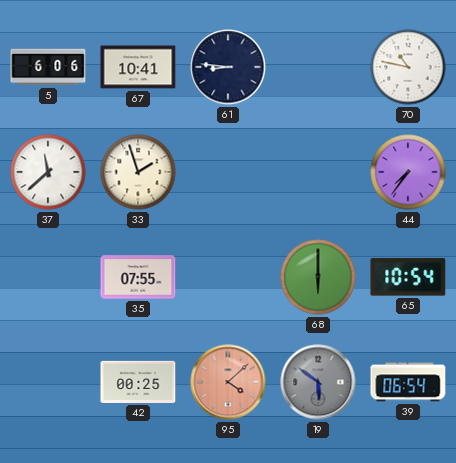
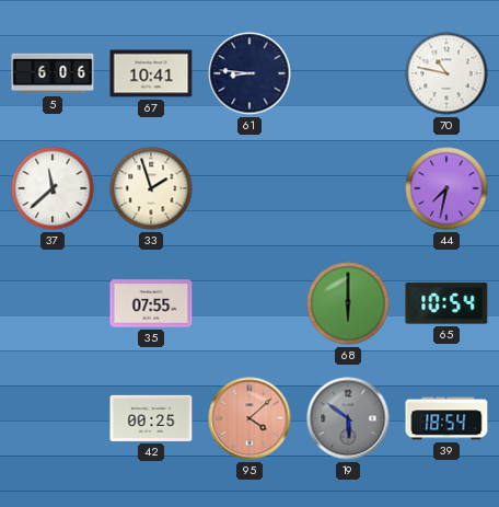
44: 7:36 -> 7:32
39: 06:54 -> 18:54
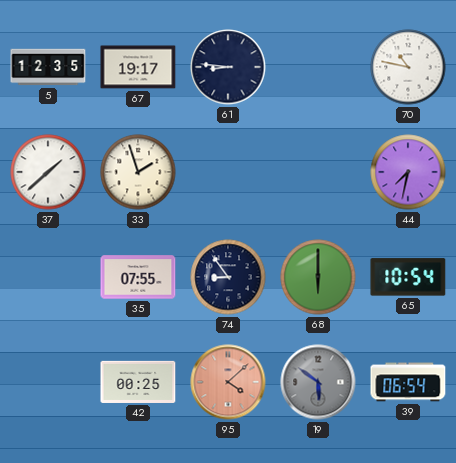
5: 6:06 -> 12:35
67: 10:41 -> 19:17
37: 11:38 -> 1:38
74: none -> 8:54
39: 18:54 -> 06:54
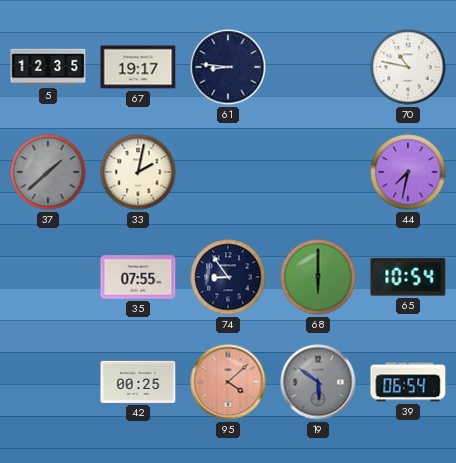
37 dial: white -> grey
33: 1:57 -> 2:02
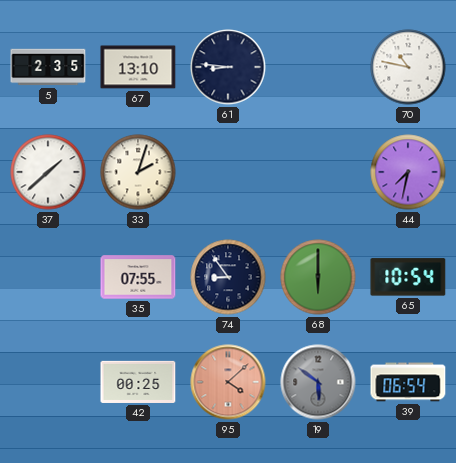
5: 12:35 -> 2:35
67: 19:17 -> 13:10
37 dial: grey -> white
33: 2:02 -> 2:03
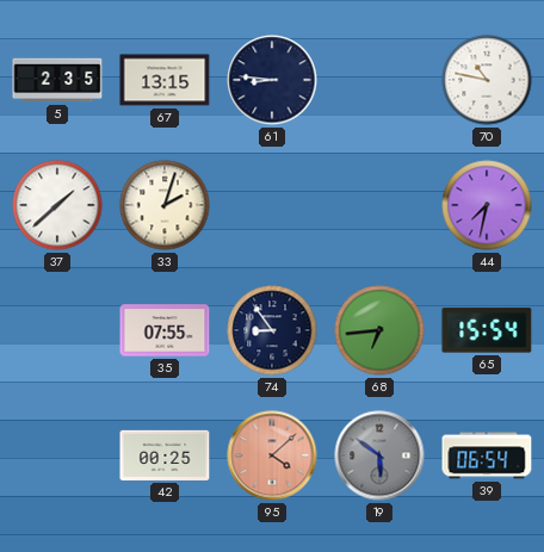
67: 13:10 -> 13:15
68: 6:00 -> 6:44
65: 10:54 -> 15:54
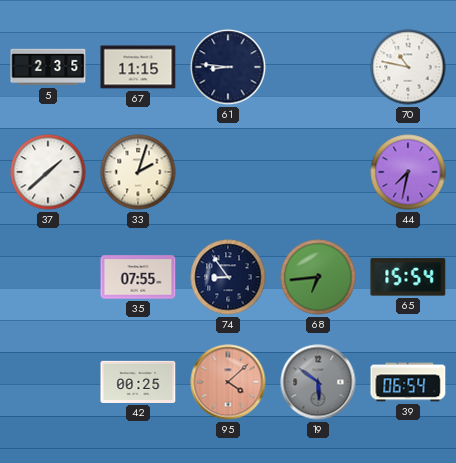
67: 13:15 -> 11:15
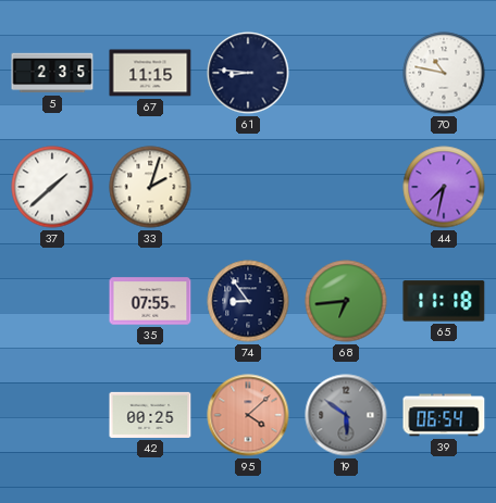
65: 15:54 -> 11:18
